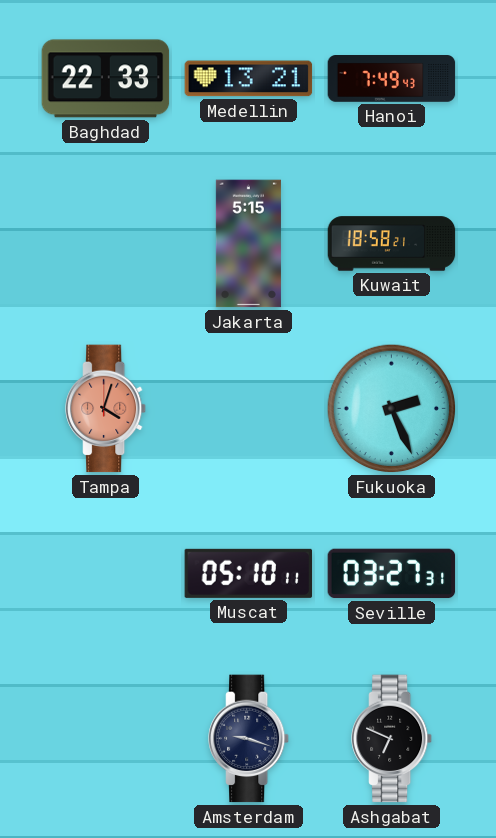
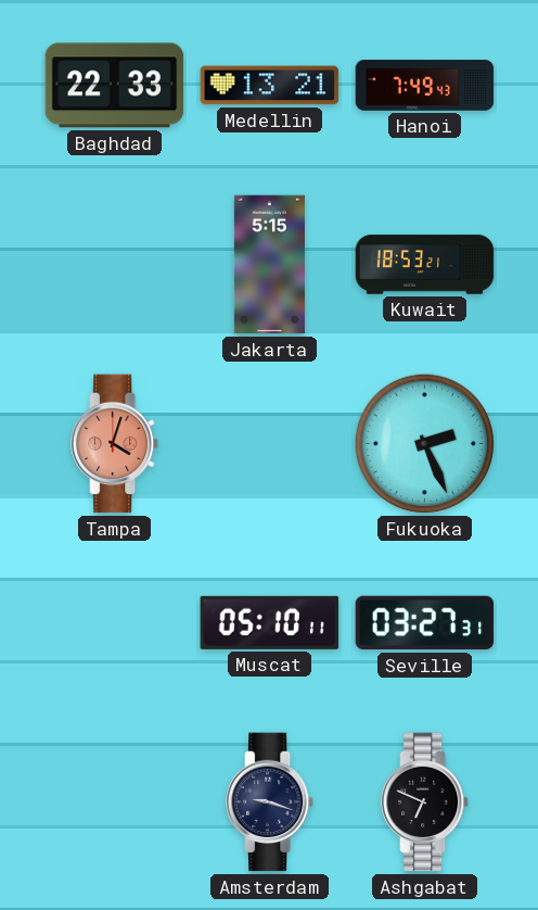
Kuwait: 18:58 -> 18:53
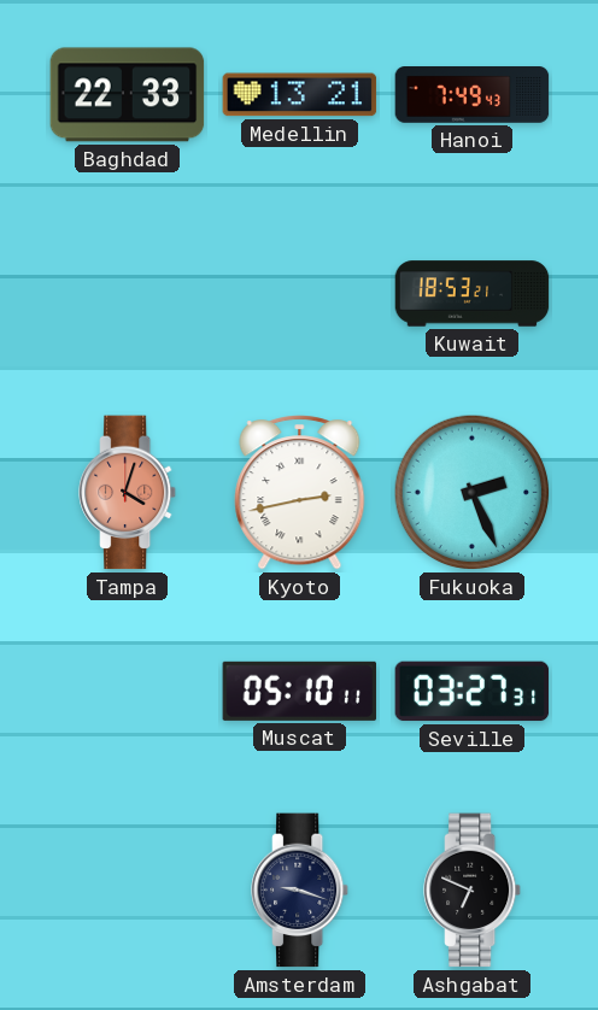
Jakarta: 5:15 -> none
Kyoto: none -> 2:43
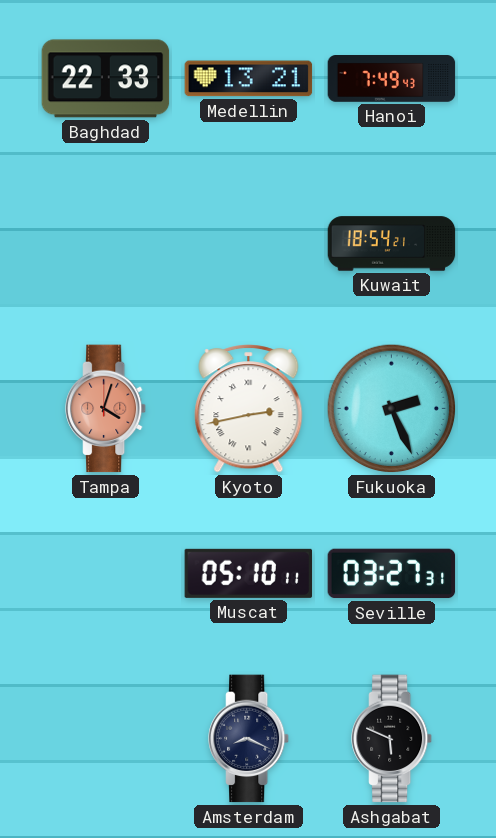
Kuwait: 18:53 -> 18:54
Amsterdam: 9:18 -> 8:19
Ashgabat: 6:49 -> 5:49
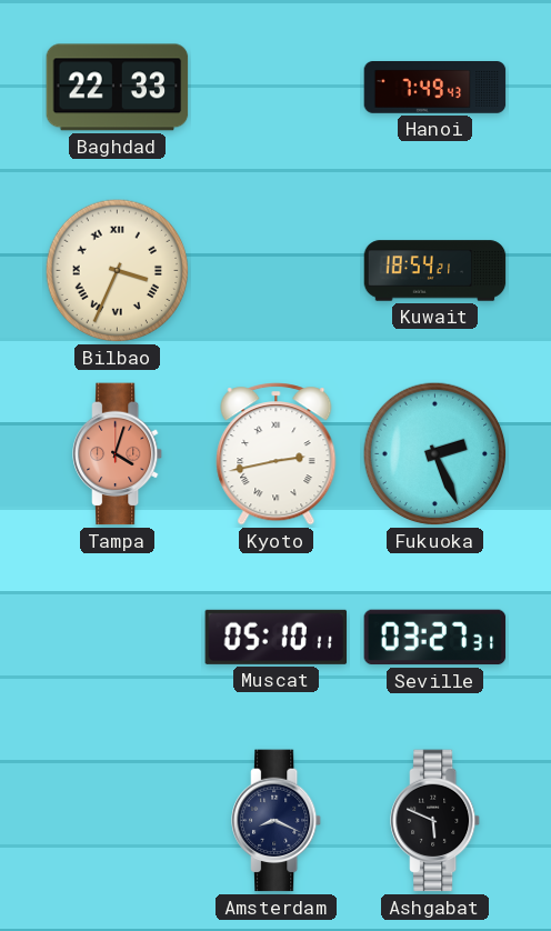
Medellin: 13:21 -> none
Bilbao: none -> 3:34
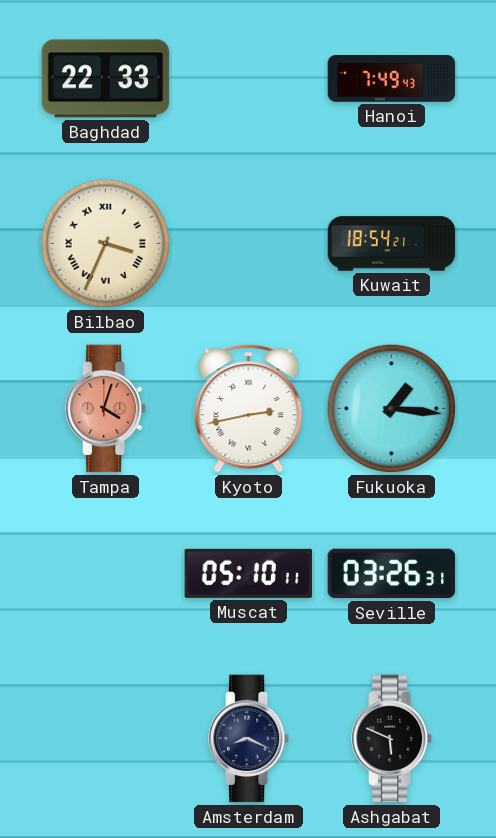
Fukuoka: 2:26 -> 1:16
Seville: 03:27 -> 03:26
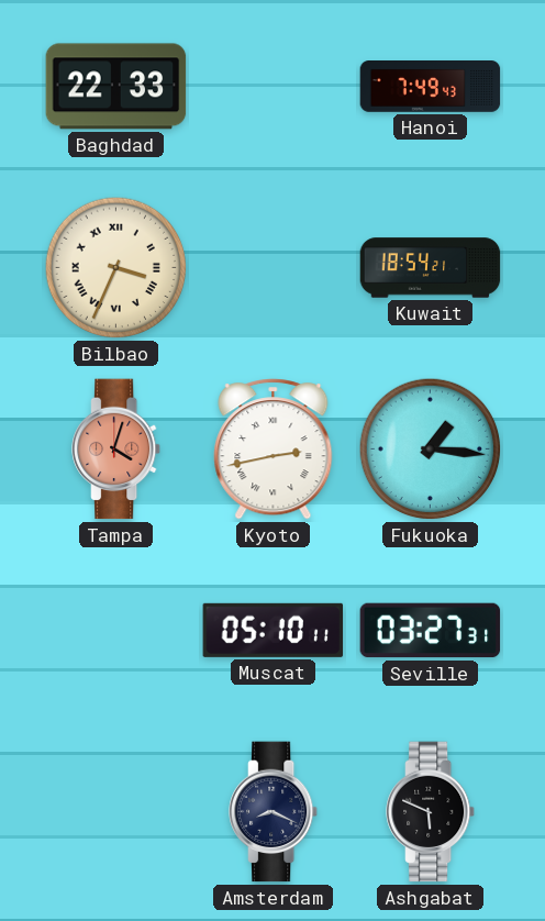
Seville: 03:26 -> 03:27
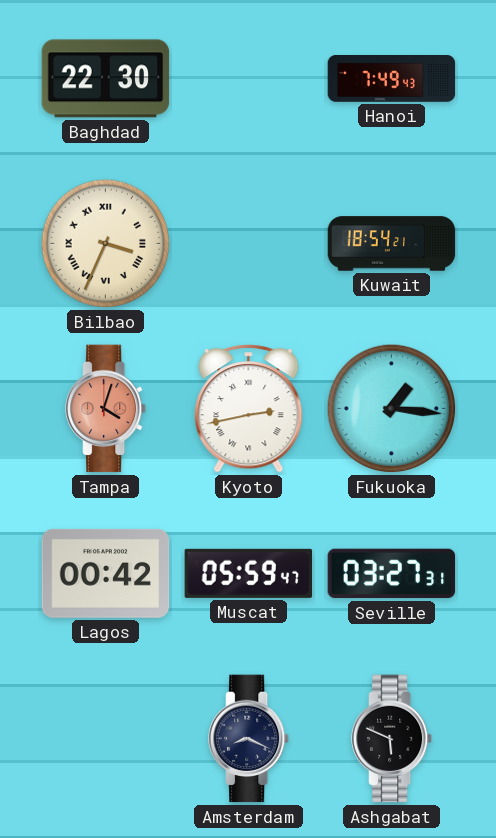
Baghdad: 22:33 -> 22:30
Lagos: none -> 00:42
Muscat: 05:10 -> 05:59
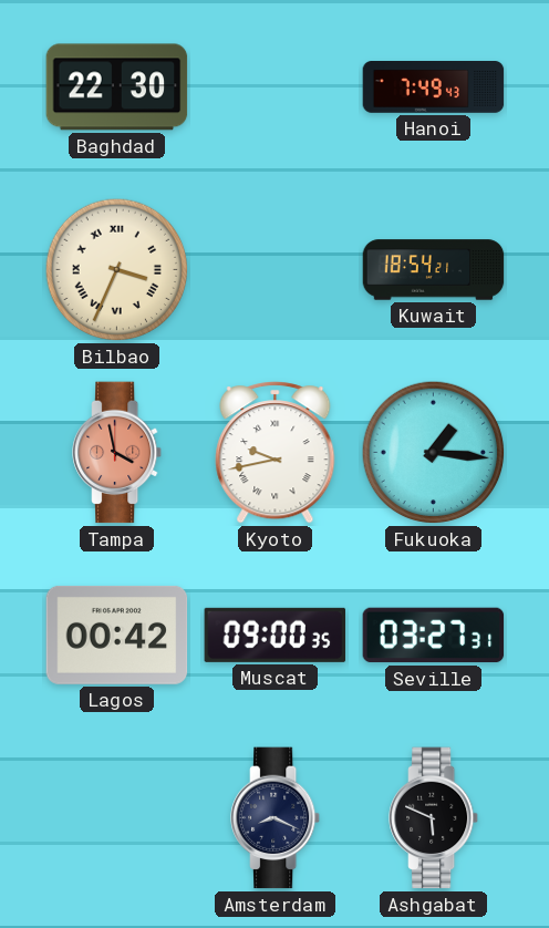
Tampa: 4:03 -> 3:58
Kyoto: 2:43 -> 9:43
Muscat: 05:59 -> 09:00
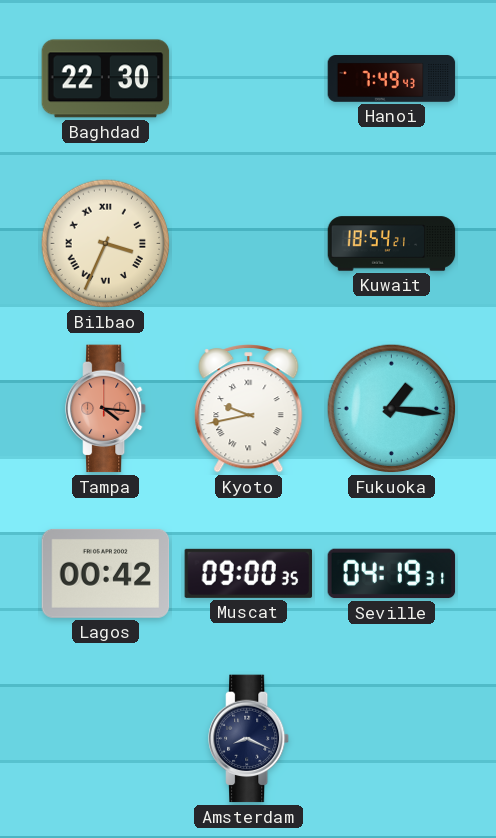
Tampa: 3:58 -> 4:16
Seville: 03:27 -> 04:19
Ashgabat: 5:49 -> none
